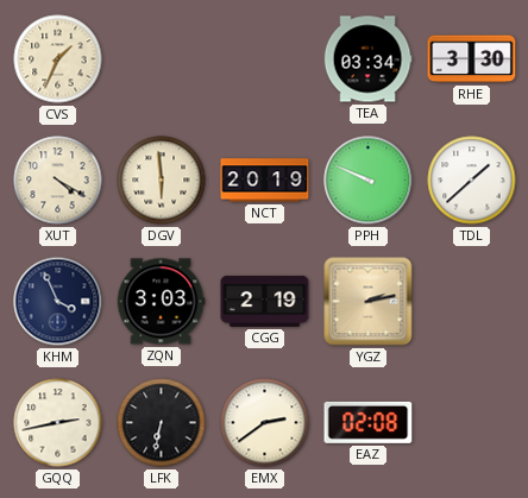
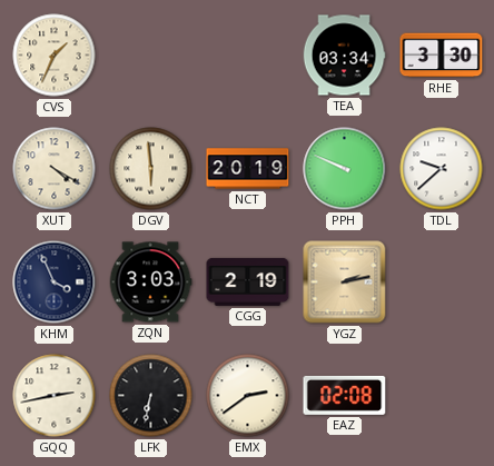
TDL: 1:38 -> 9:38
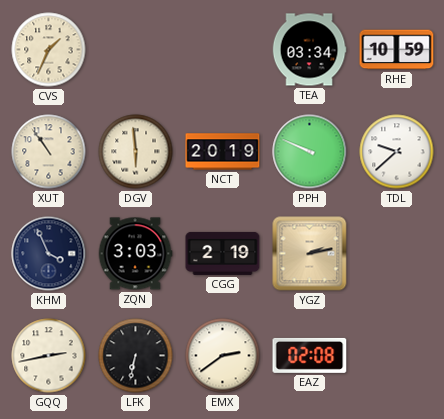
RHE: 3:30 -> 10:59
XUT: 4:20 -> 10:54
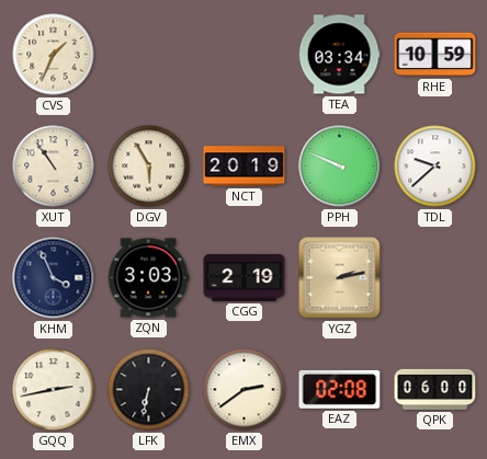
DGV: 5:59 -> 5:55
QPK: none -> 06:00
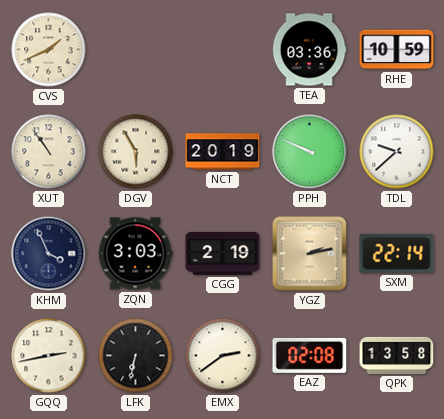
CVS: 1:34 -> 1:41
TEA: 03:34 -> 03:36
SXM: none -> 22:14
QPK: 06:00 -> 13:58
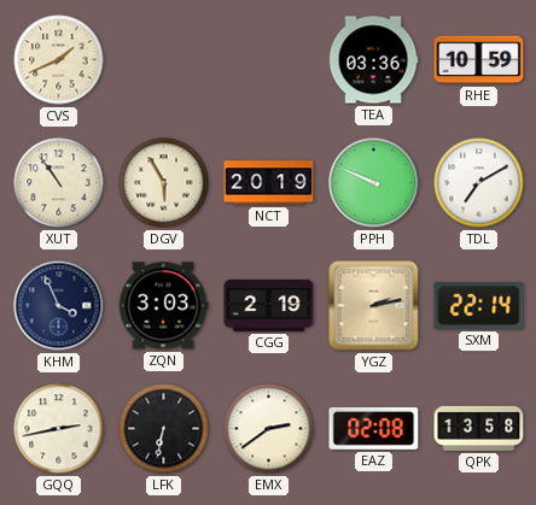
TDL: 9:38 -> 7:10
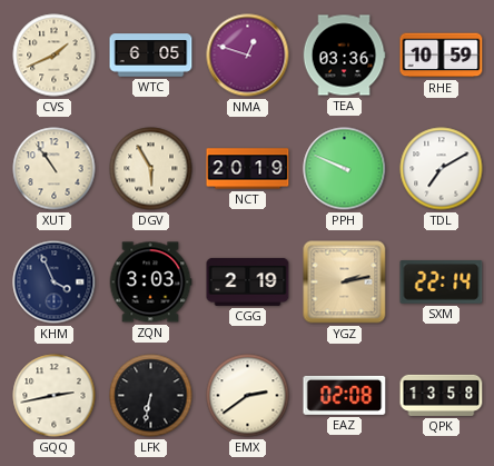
WTC: none -> 6:05
NMA: none -> 12:48
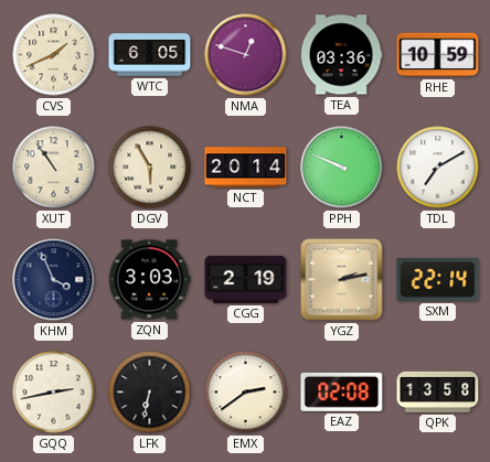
NCT: 20:19 -> 20:14
